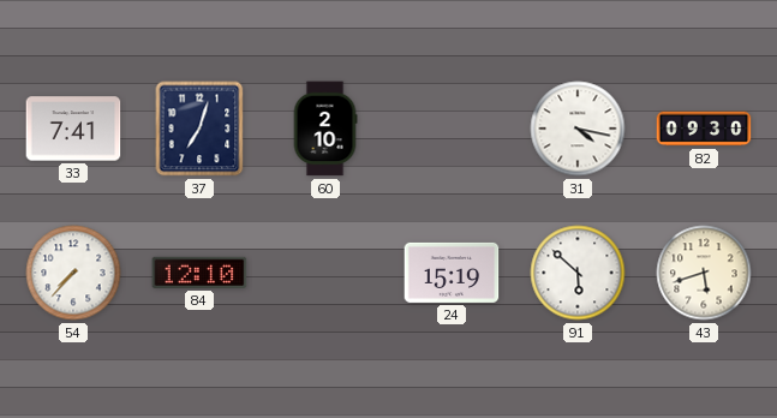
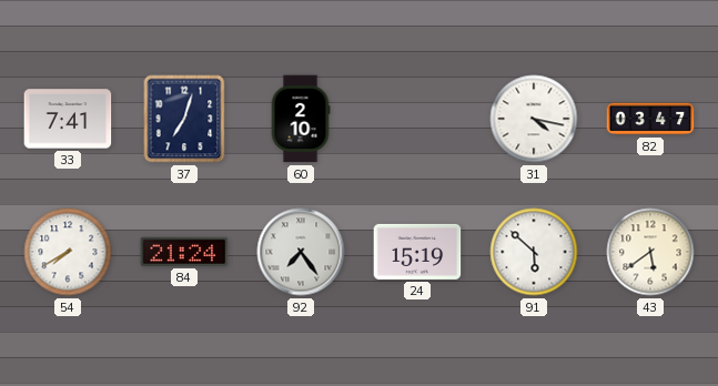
82: 09:30 -> 03:47
54: 7:37 -> 7:40
84: 12:10 -> 21:24
92: none -> 7:24
43: 5:42 -> 5:39
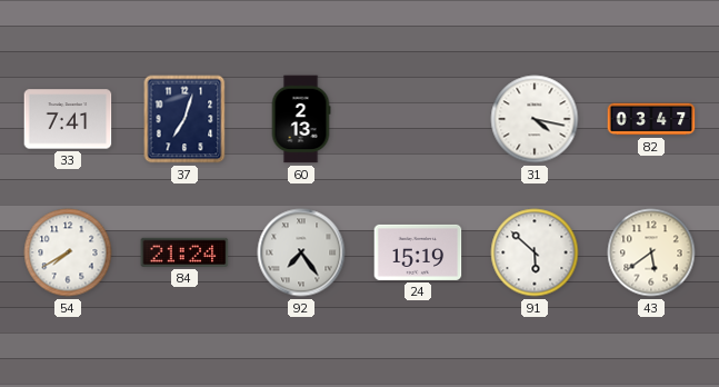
60: 2:10 -> 2:13
